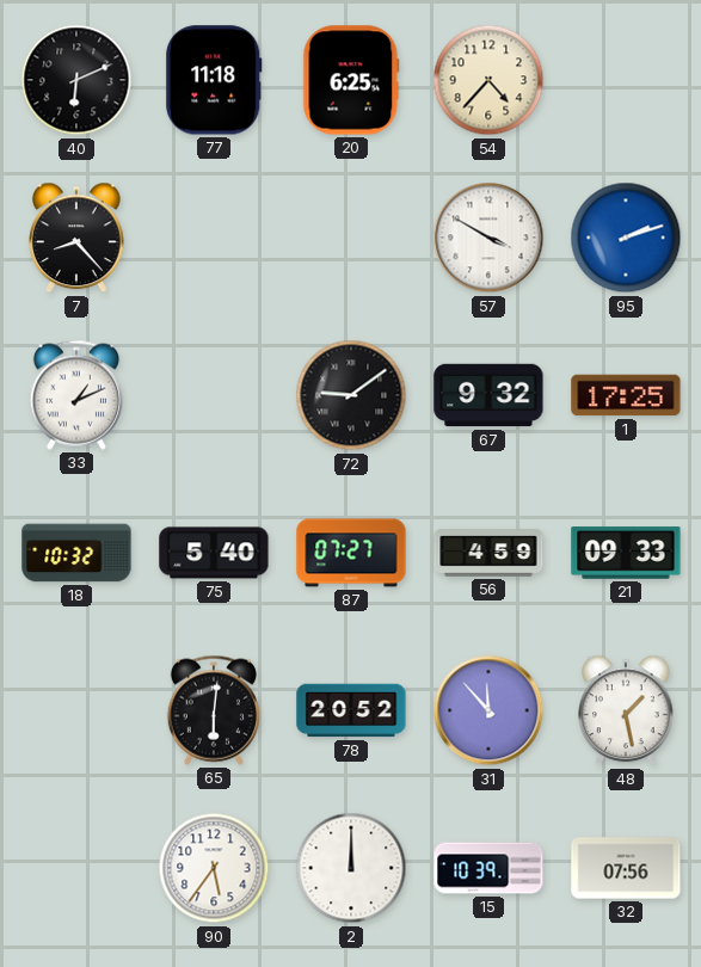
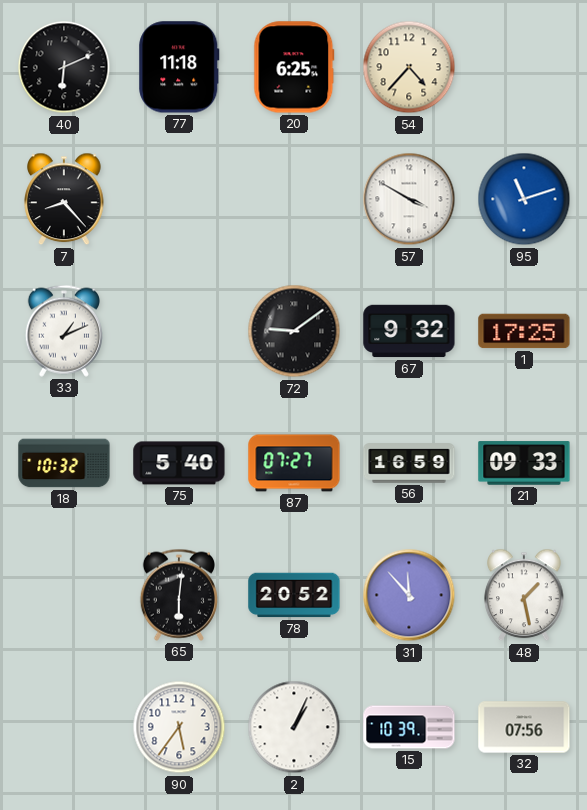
95: 2:12 -> 11:12
56: 4:59 -> 16:59
2: 12:00 -> 1:04
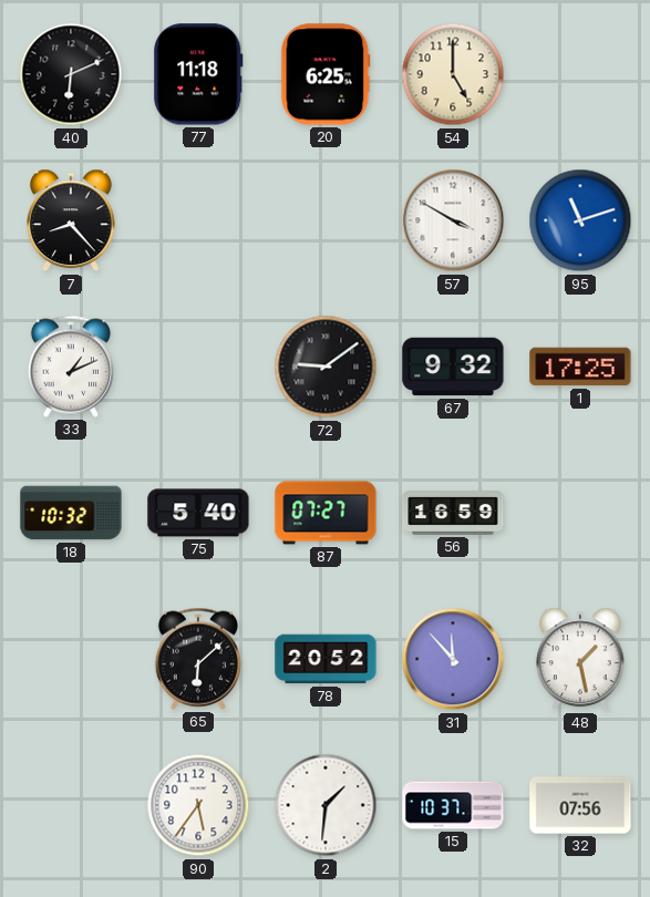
54: 4:37 -> 5:00
21: 09:33 -> none
65: 6:01 -> 6:08
2: 1:04 -> 1:31
15: 10:39 -> 10:37
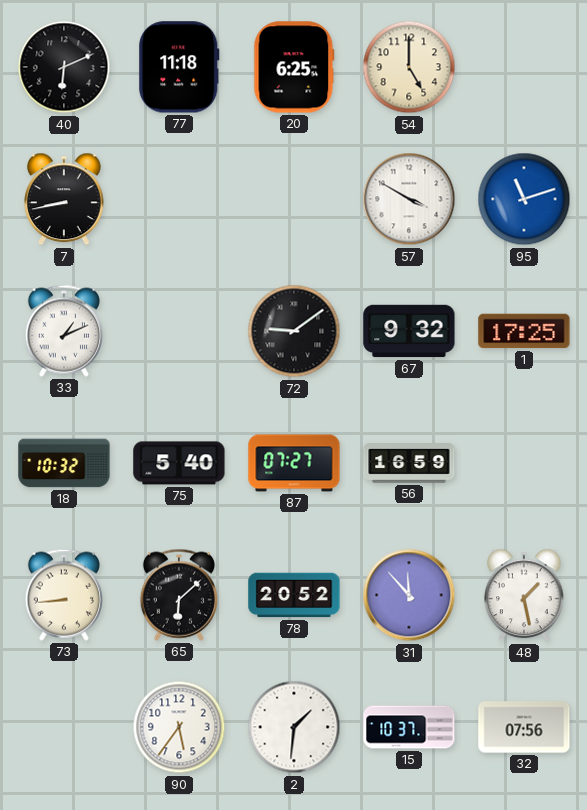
7: 8:23 -> 8:43
73: none -> 8:44
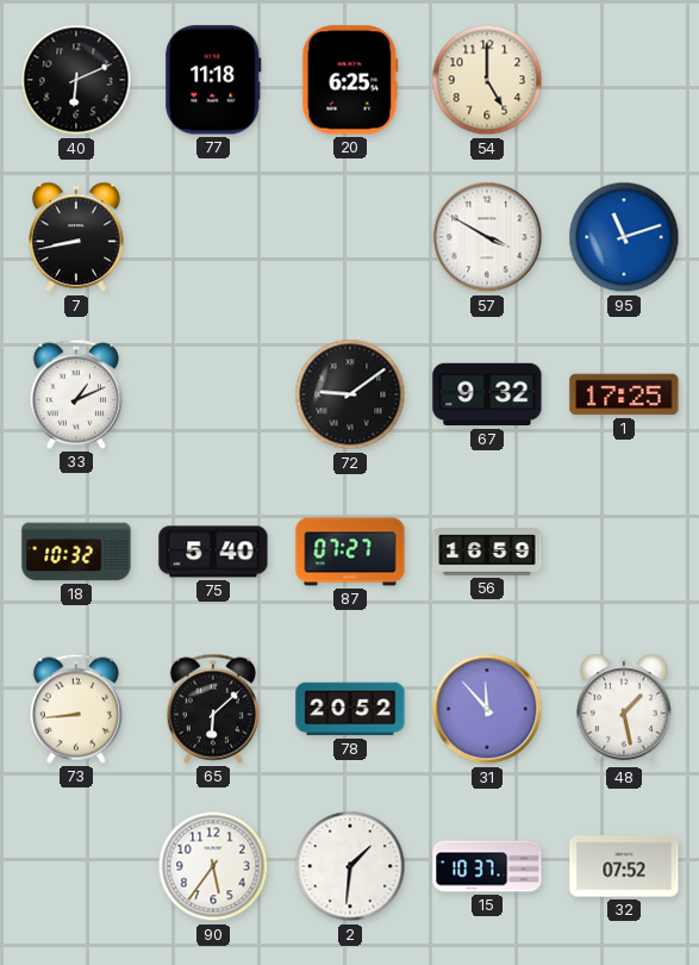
32: 07:56 -> 07:52
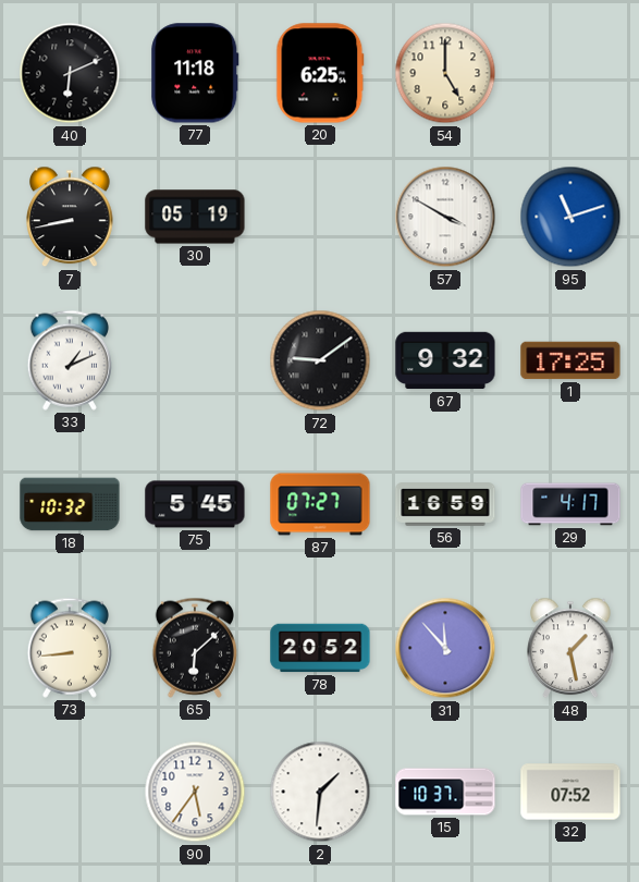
30: none -> 05:19
75: 5:40 -> 5:45
29: none -> 4:17
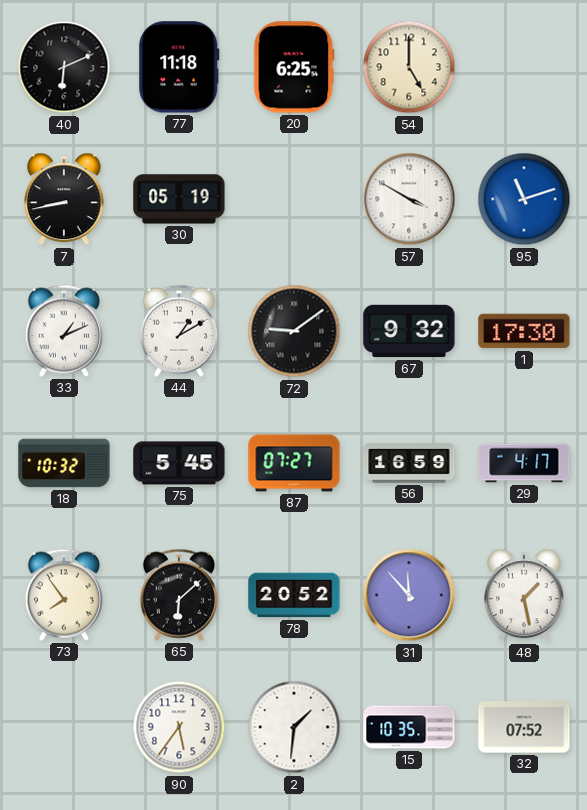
44: none -> 1:10
1: 17:25 -> 17:30
73: 8:44 -> 7:54
15: 10:37 -> 10:35
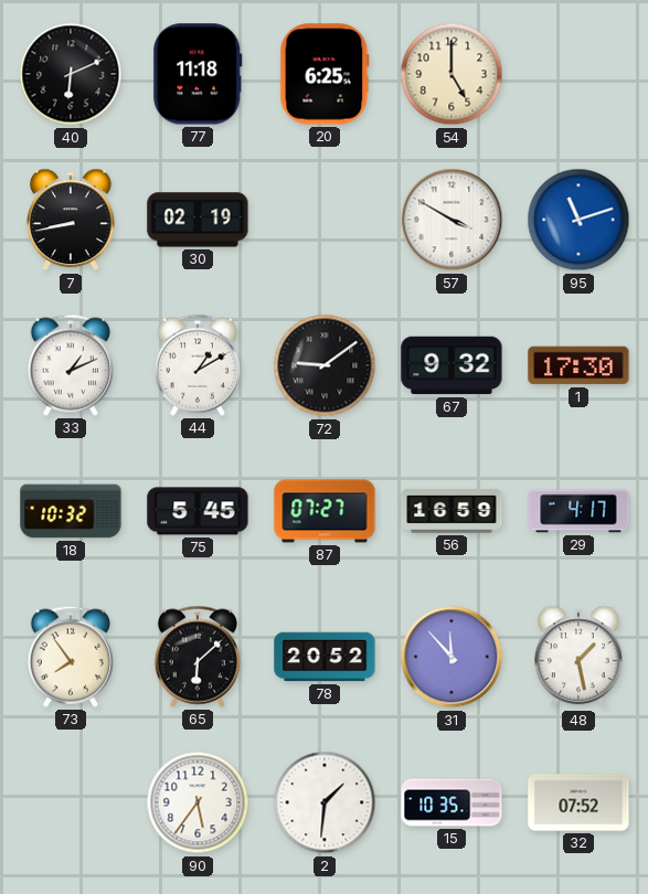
30: 05:19 -> 02:19
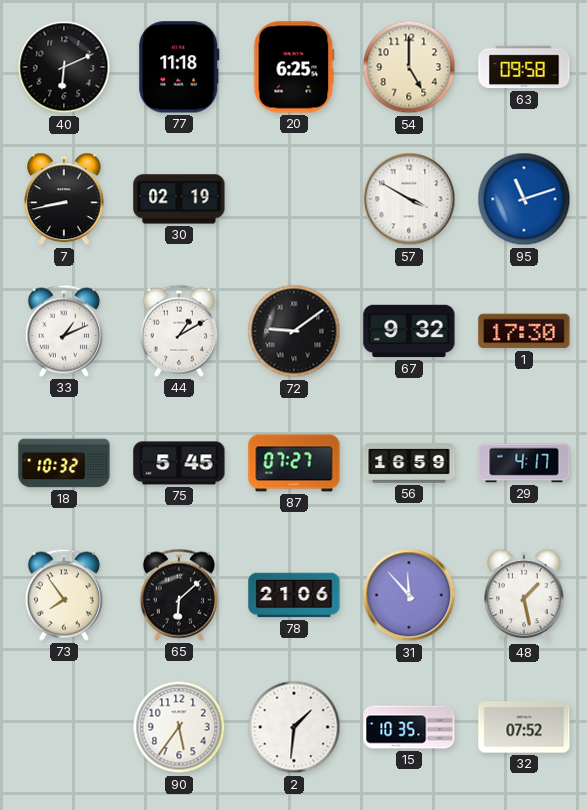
63: none -> 09:58
78: 20:52 -> 21:06
